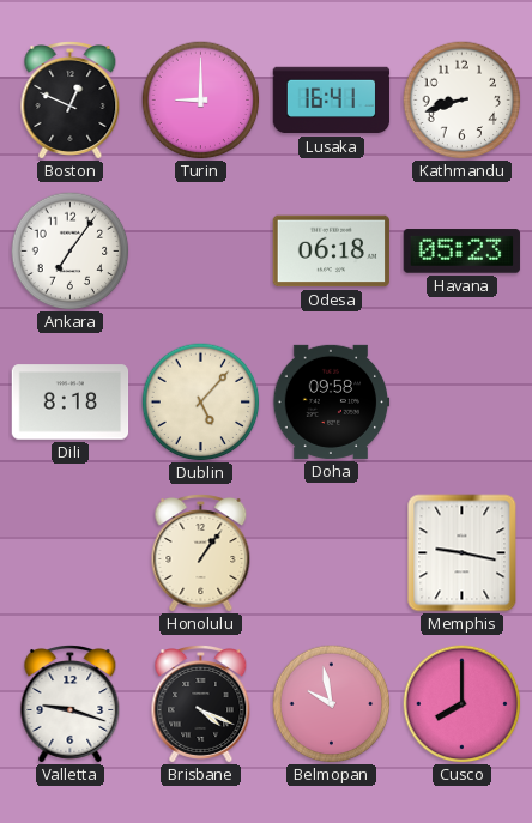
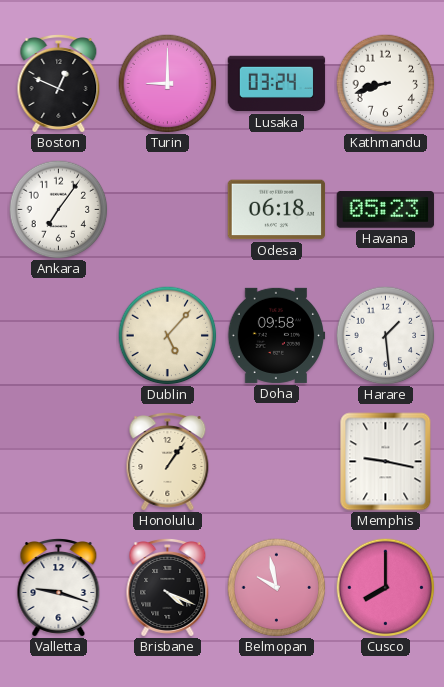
Lusaka: 16:41 -> 03:24
Dili: 8:18 -> none
Harare: none -> 1:29
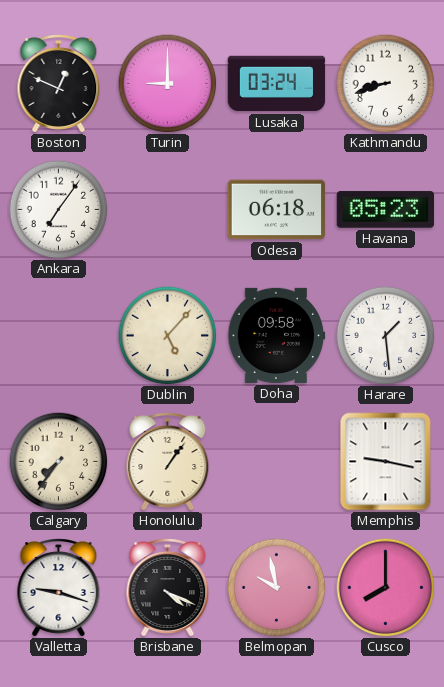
Calgary: none -> 7:36
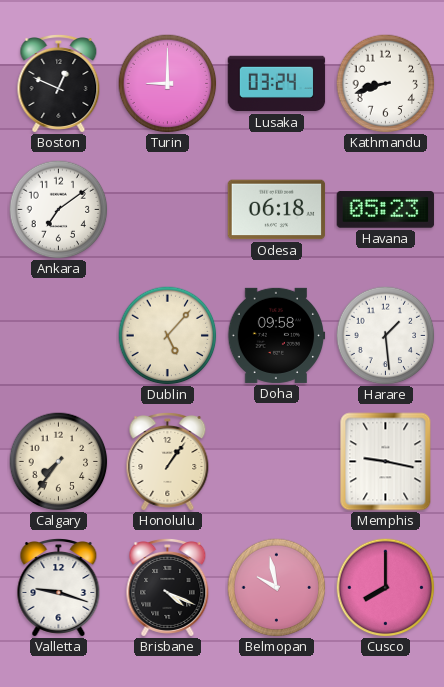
Ankara: 7:06 -> 7:09
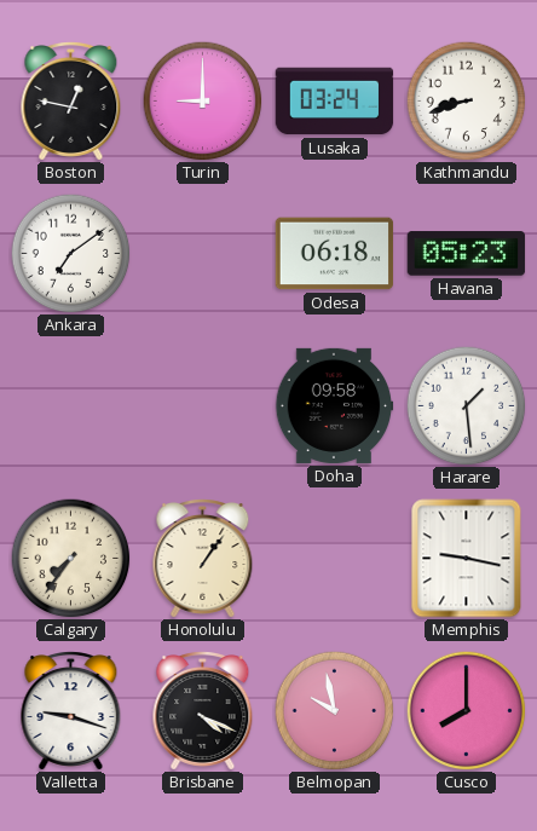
Boston: 12:49 -> 12:47
Dublin: 5:07 -> none
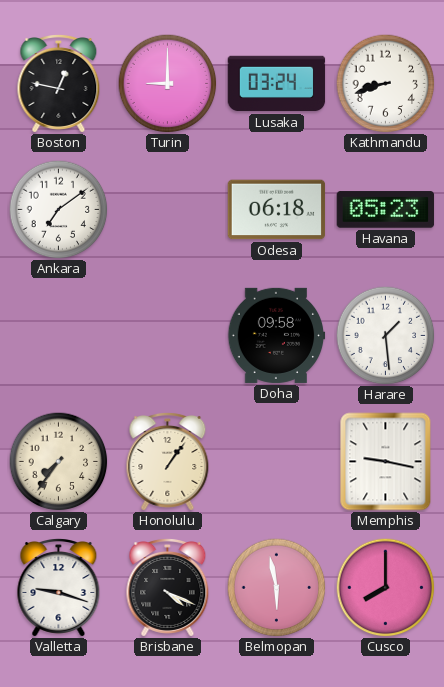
Belmopan: 9:58 -> 5:58
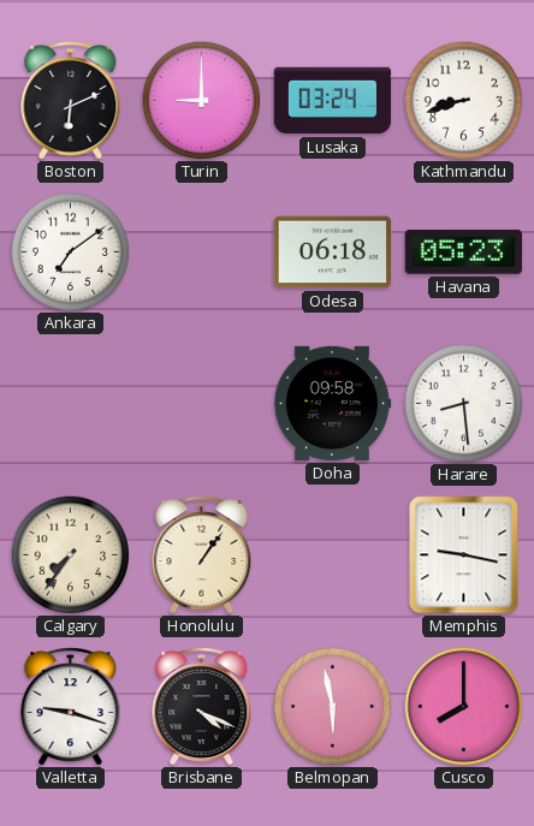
Boston: 12:47 -> 6:11
Harare: 1:29 -> 8:29
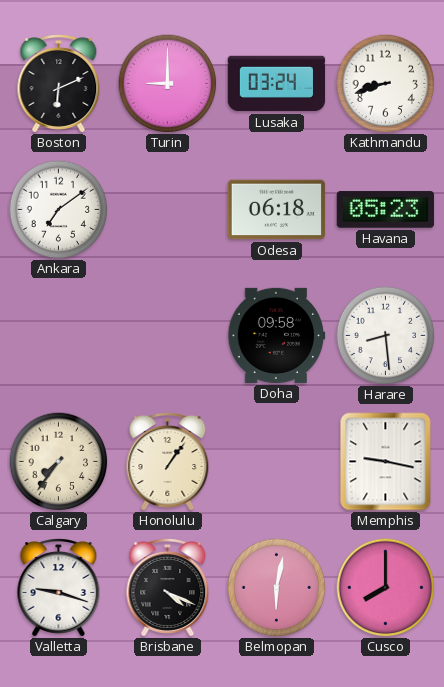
Belmopan: 5:58 -> 6:02
